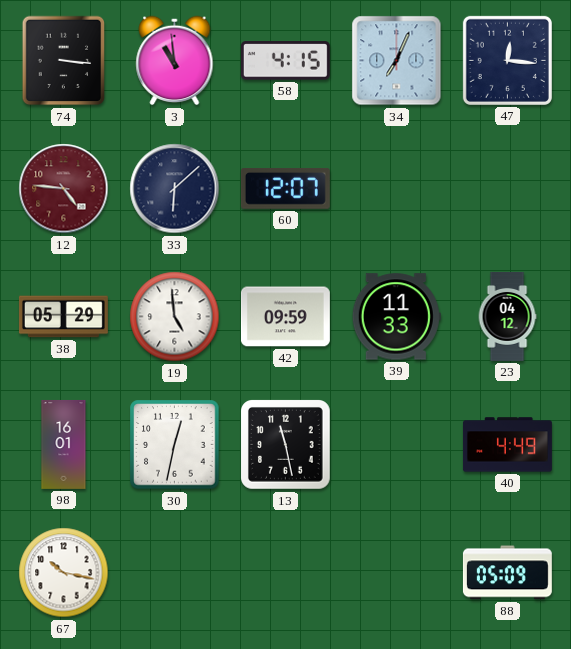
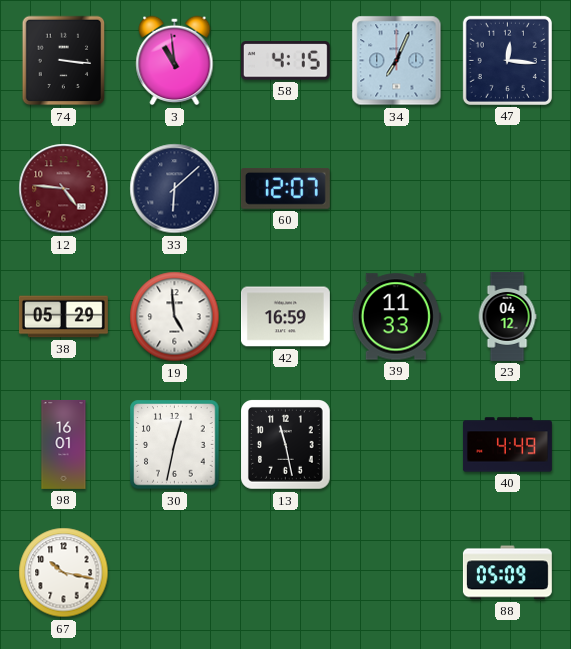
42: 09:59 -> 16:59
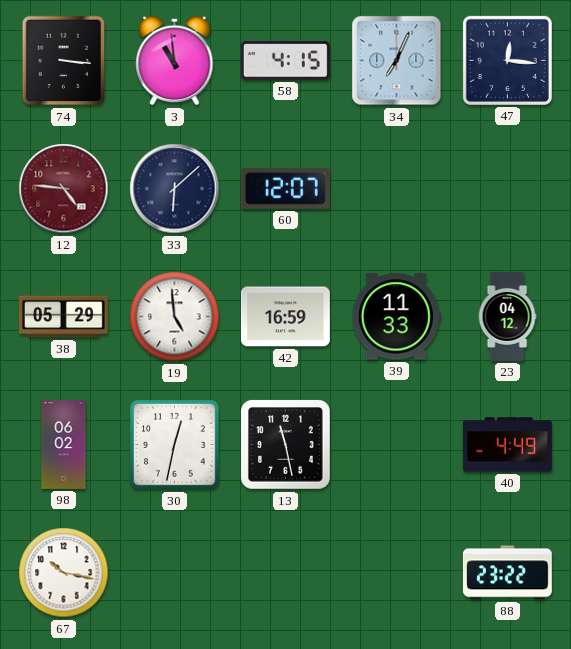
98: 16:01 -> 06:02
88: 05:09 -> 23:22
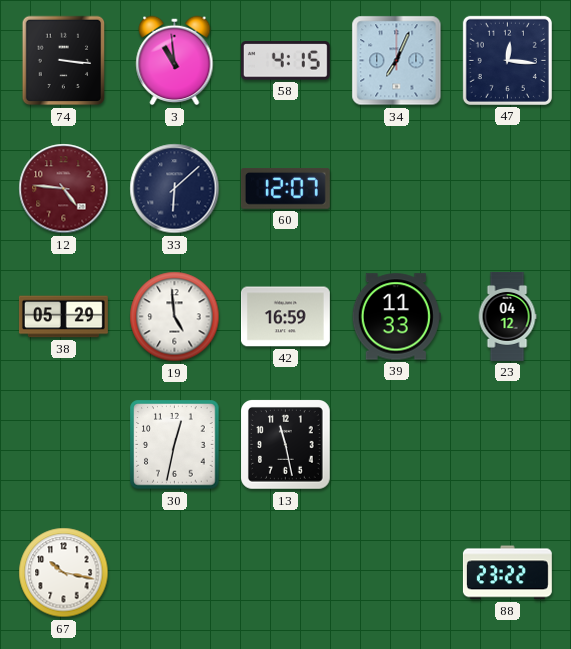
98: 06:02 -> none
40: 4:49 -> none
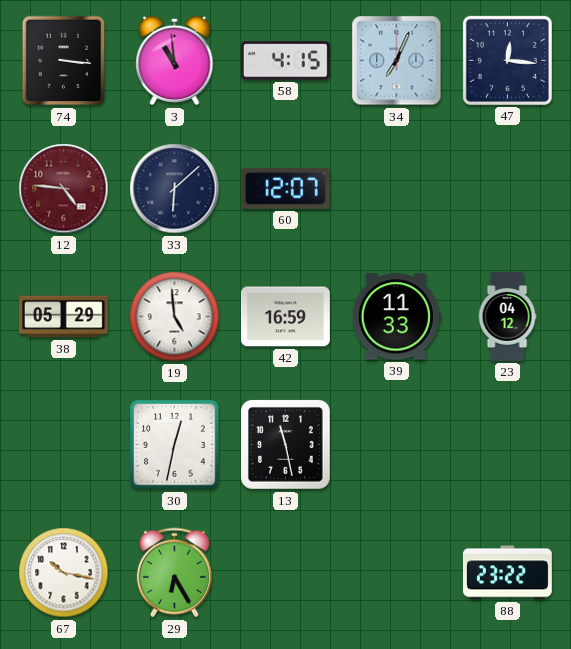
29: none -> 6:25
